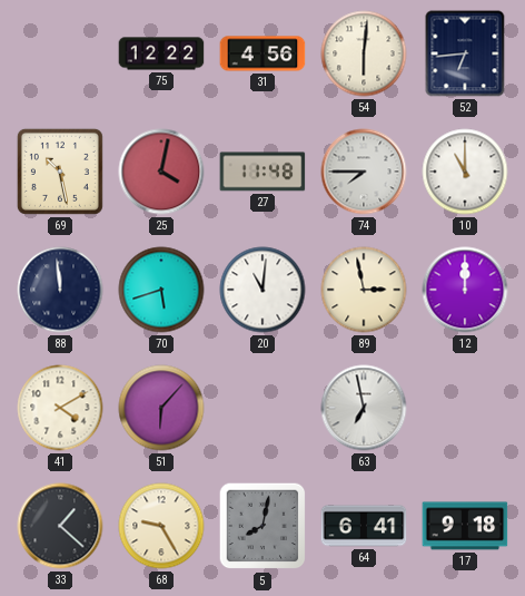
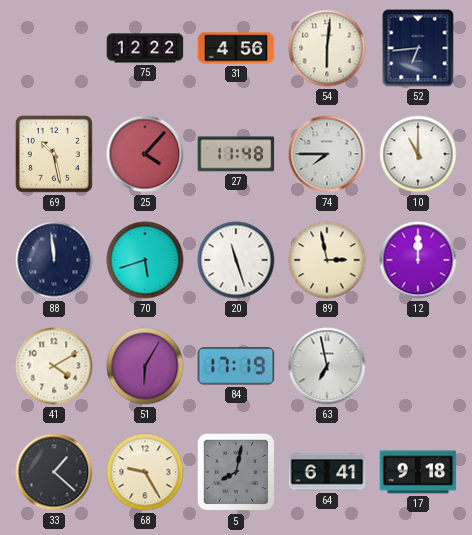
25: 4:02 -> 4:07
20: 11:01 -> 11:27
51: 6:07 -> 6:05
84: none -> 17:19
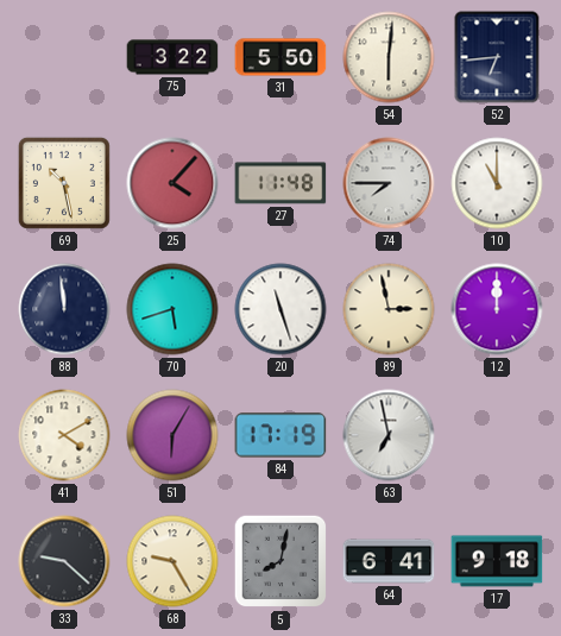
75: 12:22 -> 3:22
31: 4:56 -> 5:50
33: 1:22 -> 9:22
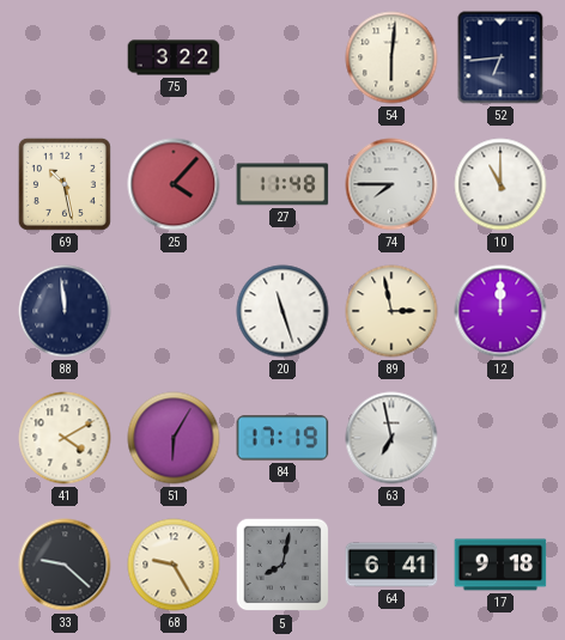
31: 5:50 -> none
70: 5:42 -> none
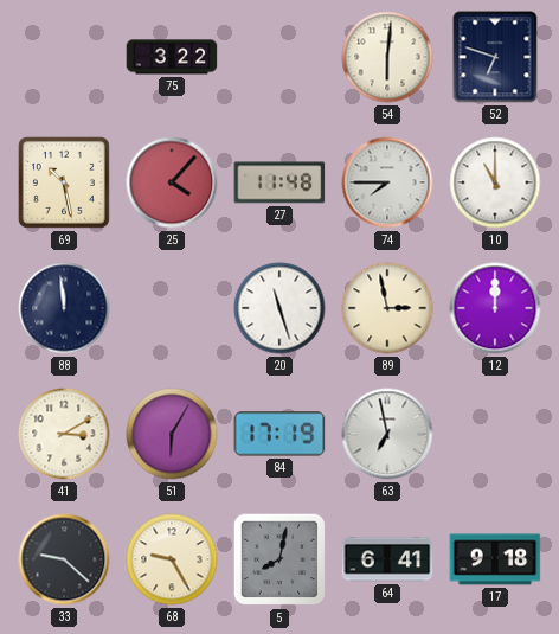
52: 6:44 -> 6:48
41: 4:10 -> 3:10
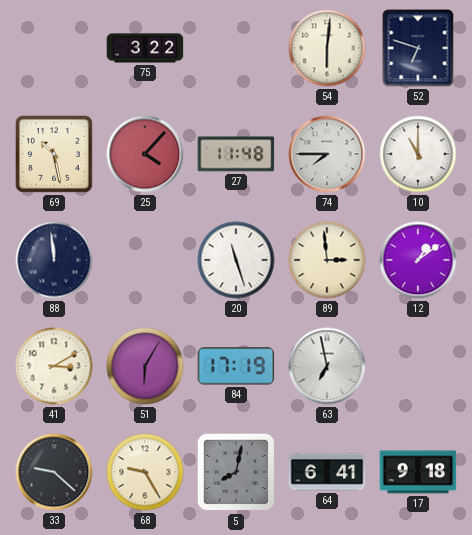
89: 2:58 -> 2:59
12: 12:00 -> 1:09
